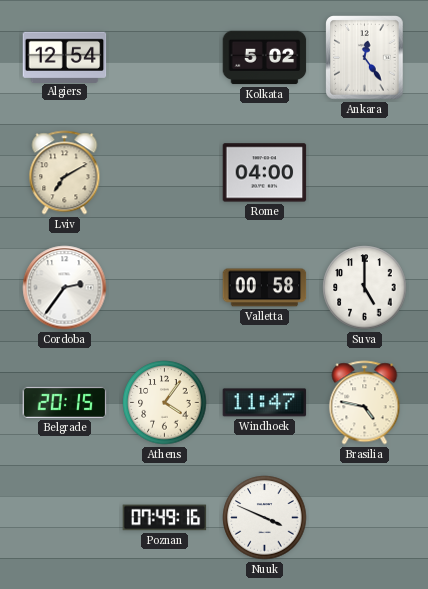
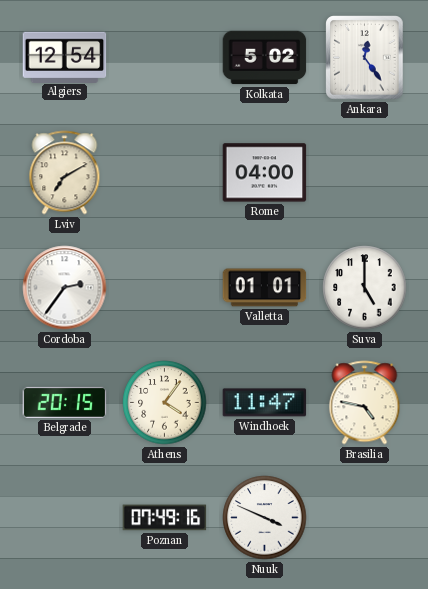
Valletta: 00:58 -> 01:01
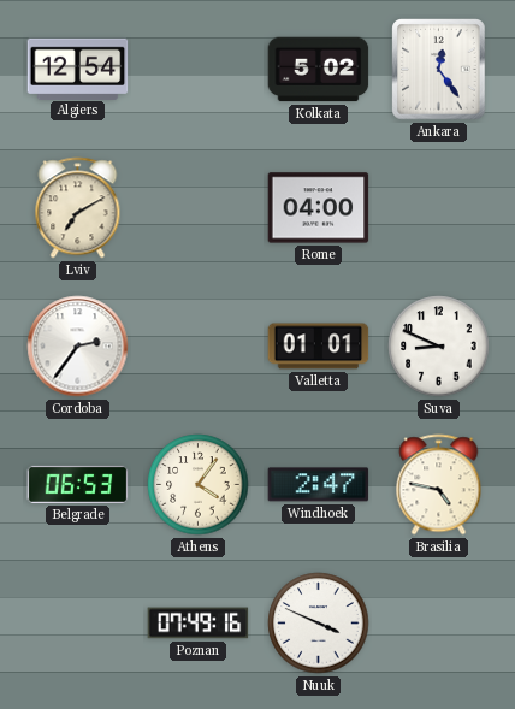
Suva: 5:00 -> 8:49
Belgrade: 20:15 -> 06:53
Windhoek: 11:47 -> 2:47
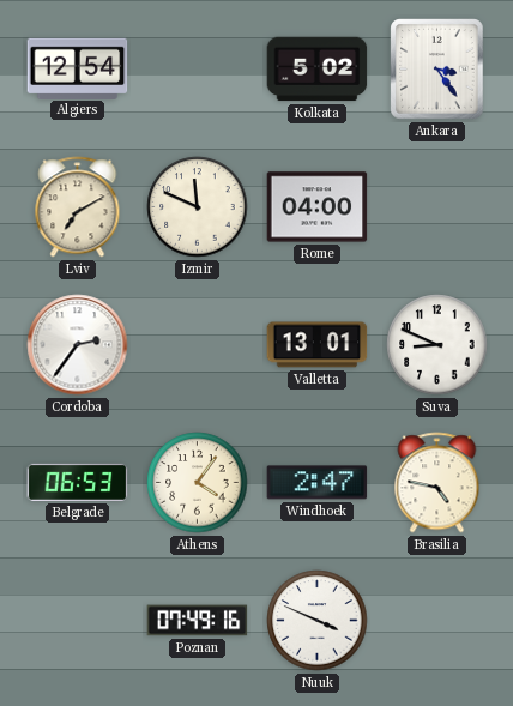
Ankara: 12:24 -> 3:24
Izmir: none -> 11:49
Valletta: 01:01 -> 13:01
